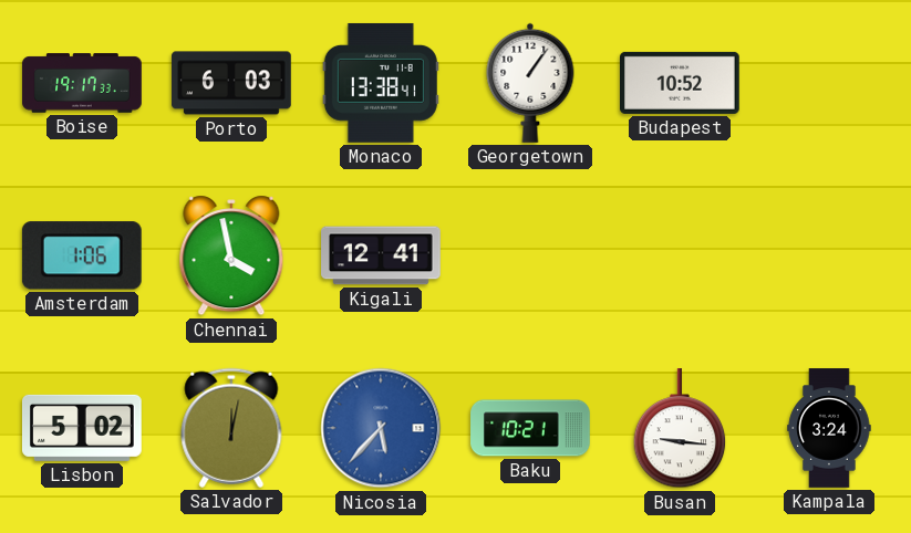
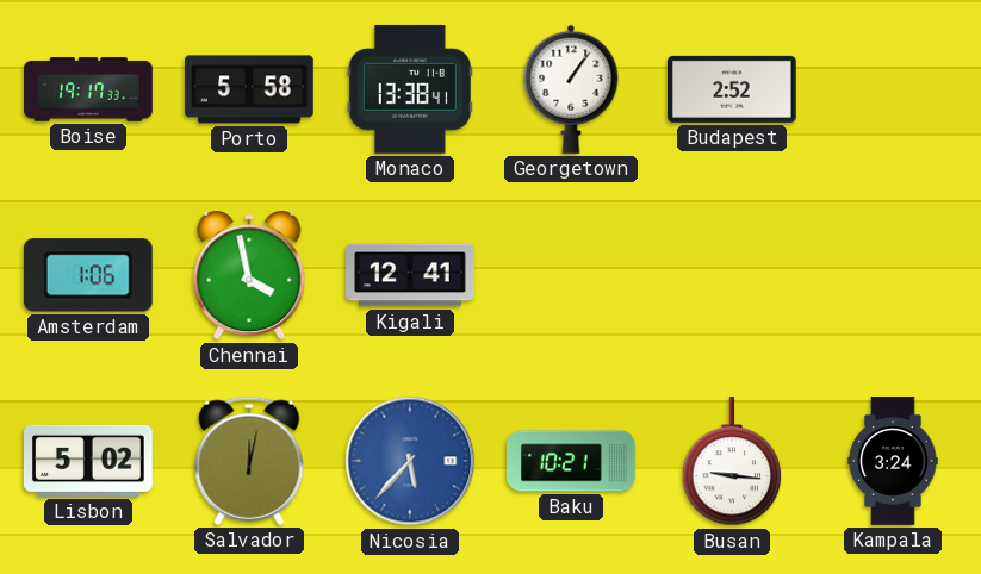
Porto: 6:03 -> 5:58
Budapest: 10:52 -> 2:52
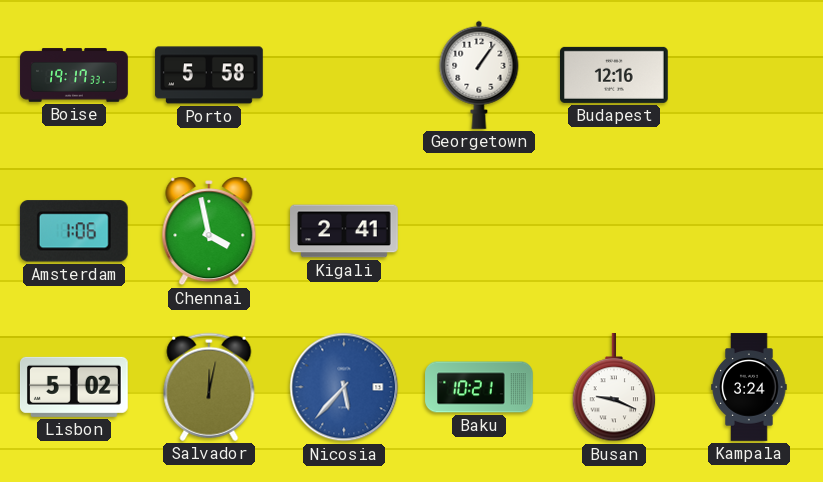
Monaco: 13:38 -> none
Budapest: 2:52 -> 12:16
Kigali: 12:41 -> 2:41
Busan: 9:16 -> 9:19
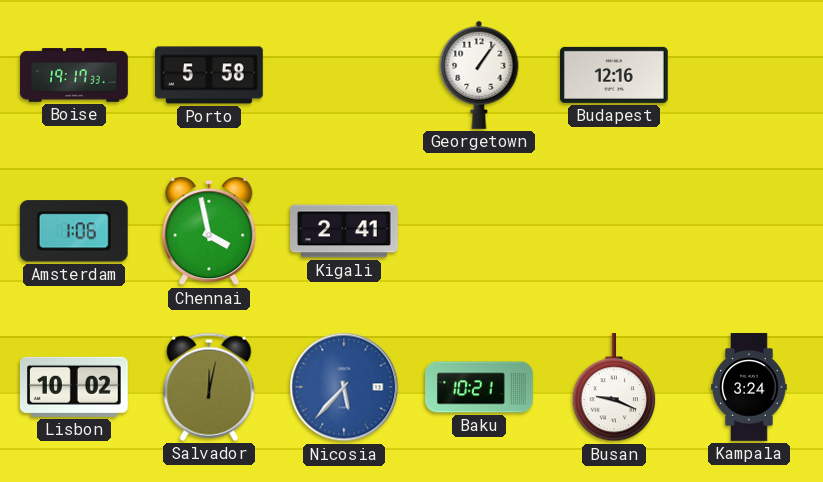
Lisbon: 5:02 -> 10:02
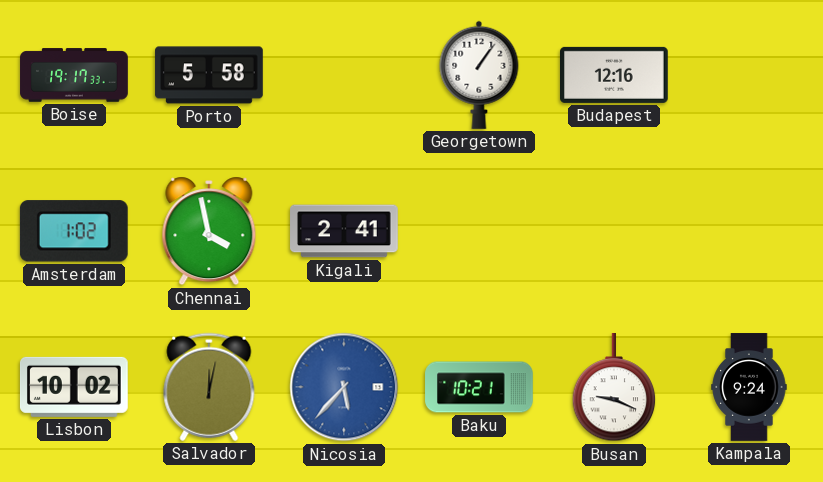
Amsterdam: 1:06 -> 1:02
Kampala: 3:24 -> 9:24
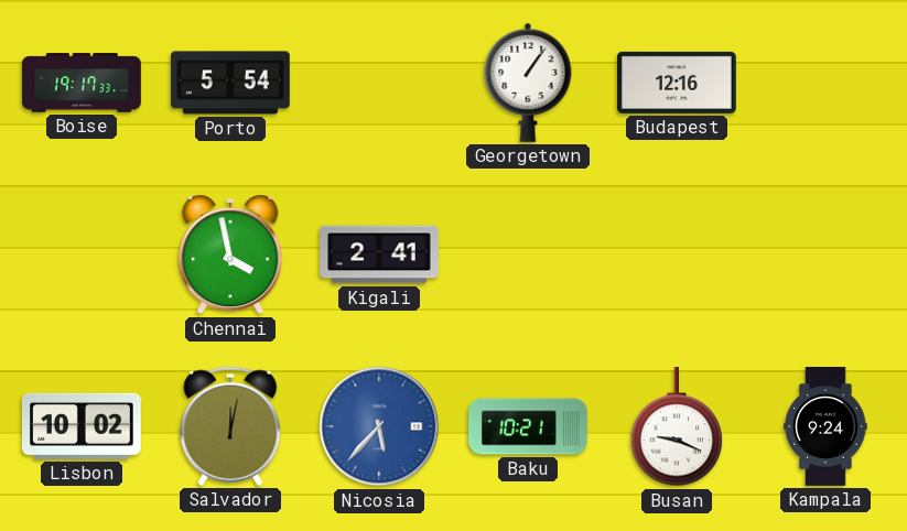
Porto: 5:58 -> 5:54
Amsterdam: 1:02 -> none
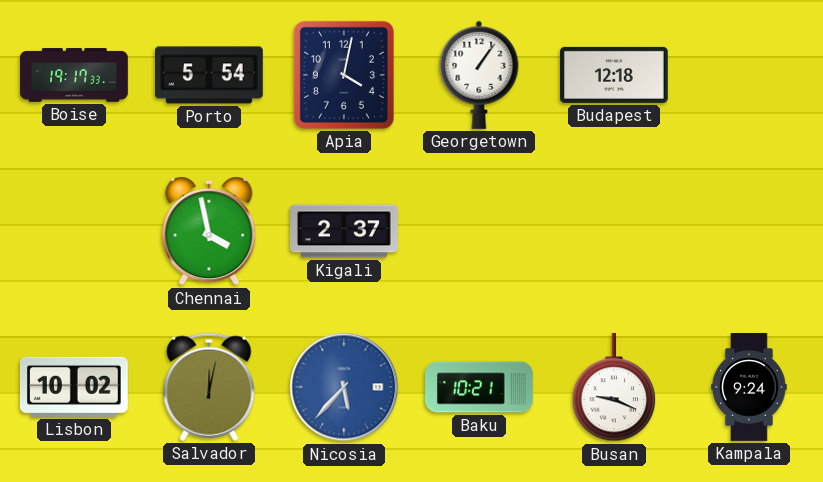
Apia: none -> 4:02
Budapest: 12:16 -> 12:18
Kigali: 2:41 -> 2:37
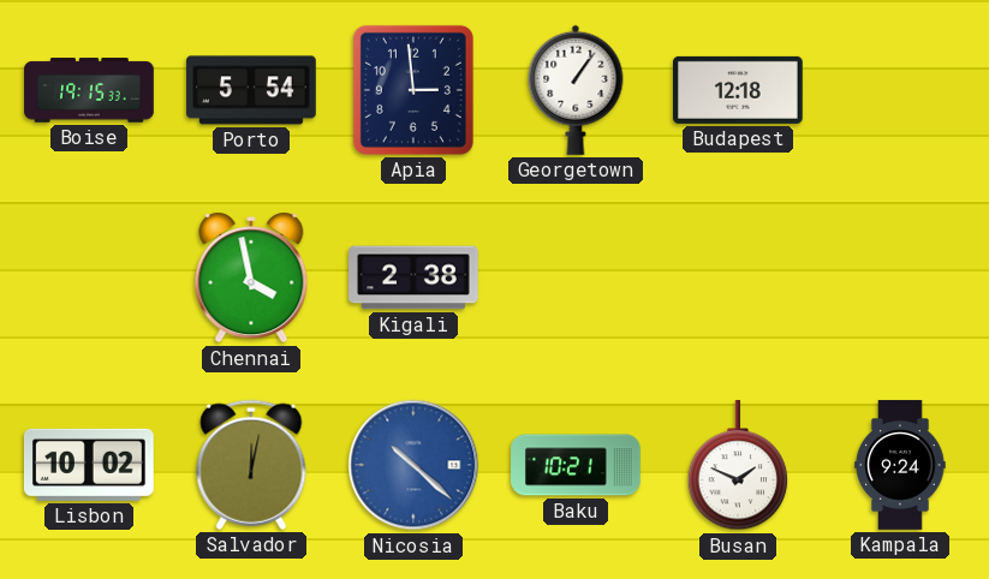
Boise: 19:17 -> 19:15
Apia: 4:02 -> 2:59
Kigali: 2:37 -> 2:38
Nicosia: 5:37 -> 10:22
Busan: 9:19 -> 1:49
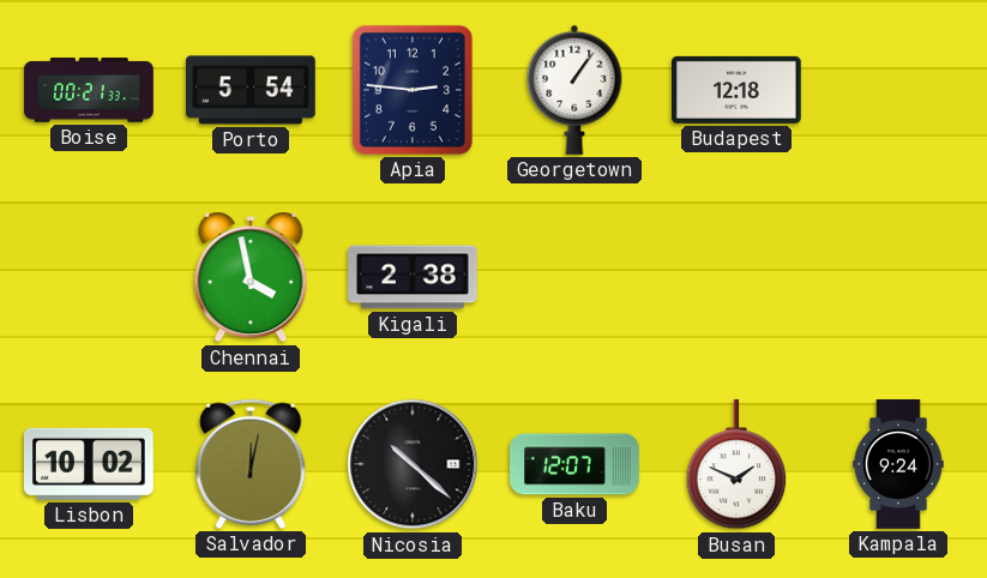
Boise: 19:15 -> 00:21
Apia: 2:59 -> 2:46
Nicosia dial: blue -> black
Baku: 10:21 -> 12:07
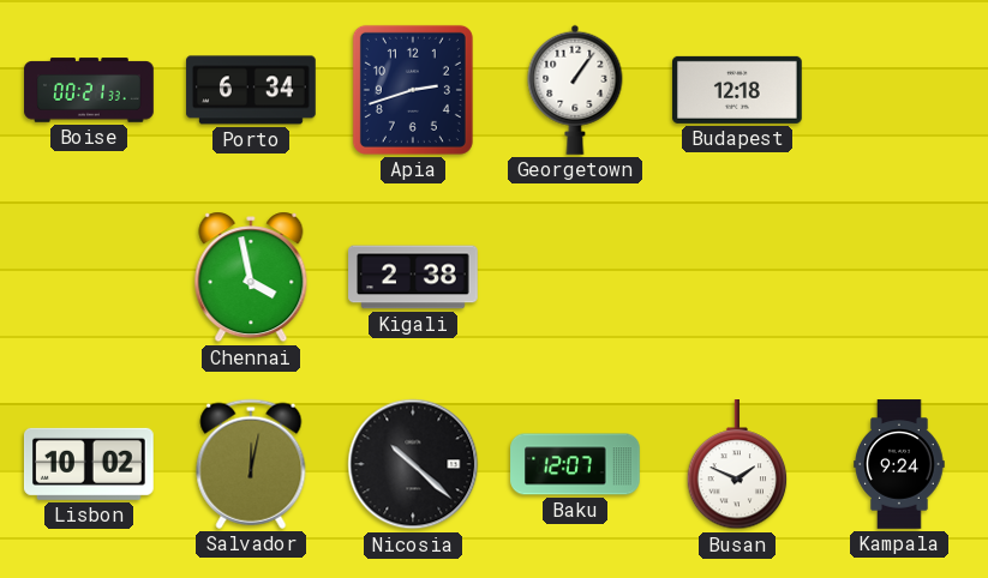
Porto: 5:54 -> 6:34
Apia: 2:46 -> 2:42
